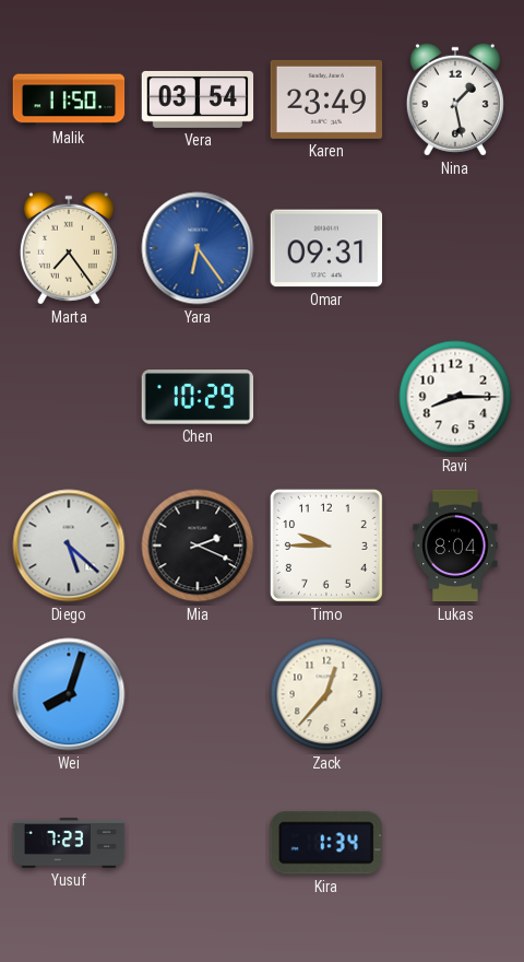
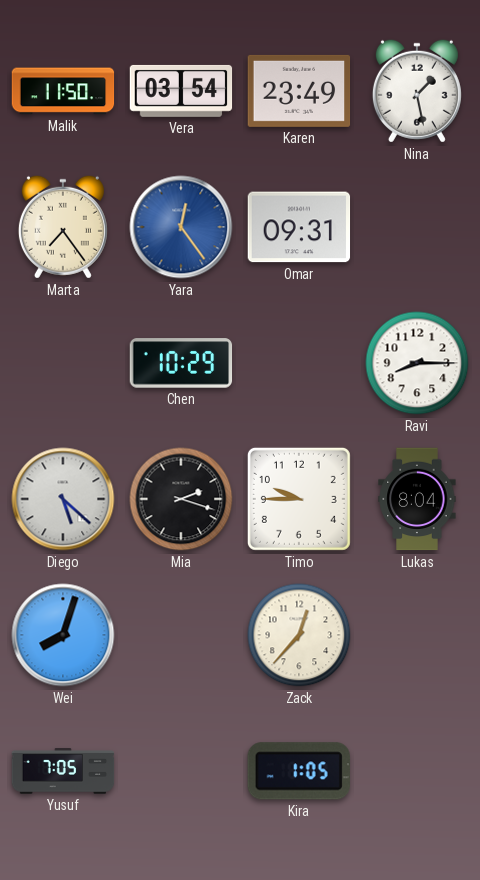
Yara: 6:24 -> 12:24
Mia: 2:19 -> 2:18
Yusuf: 7:23 -> 7:05
Kira: 1:34 -> 1:05
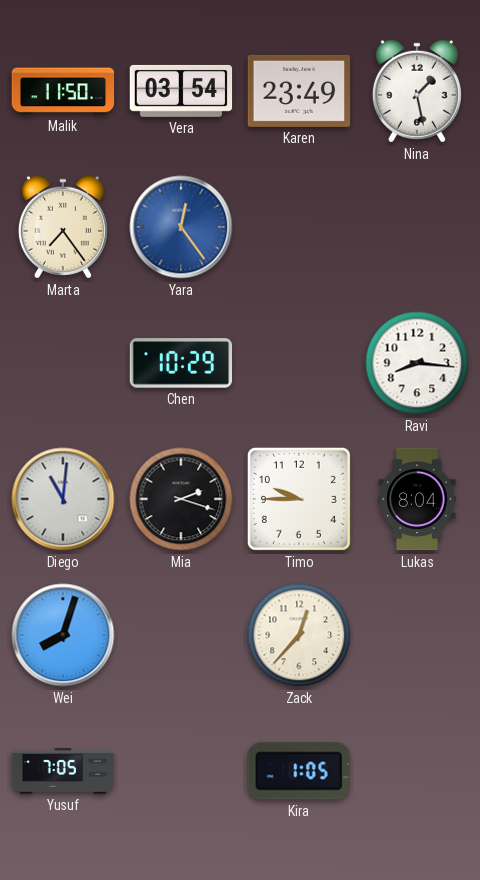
Omar: 09:31 -> none
Ravi: 8:15 -> 8:16
Diego: 5:22 -> 11:01
